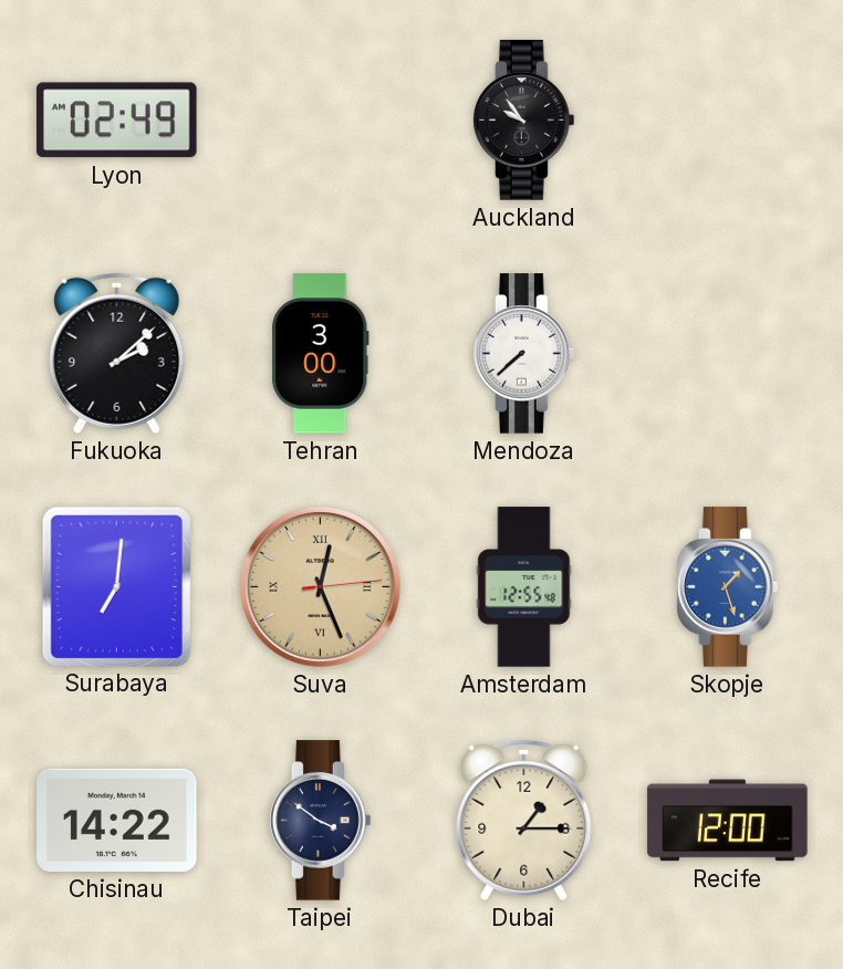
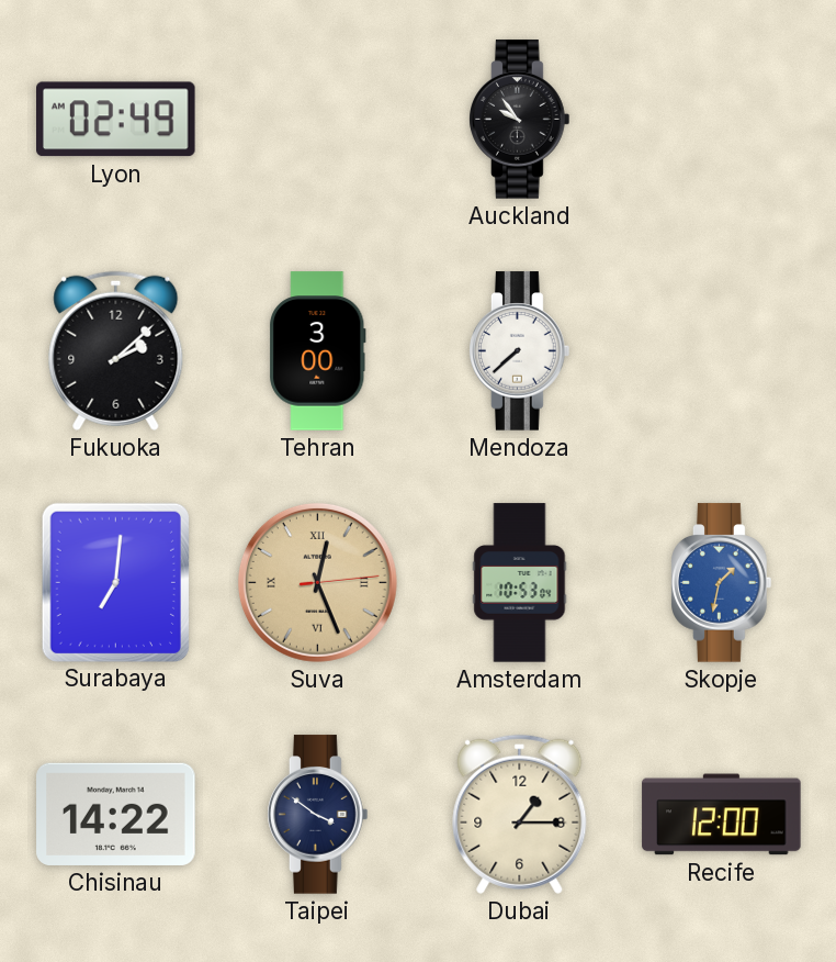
Amsterdam: 12:55 -> 10:53
Skopje: 1:27 -> 1:32
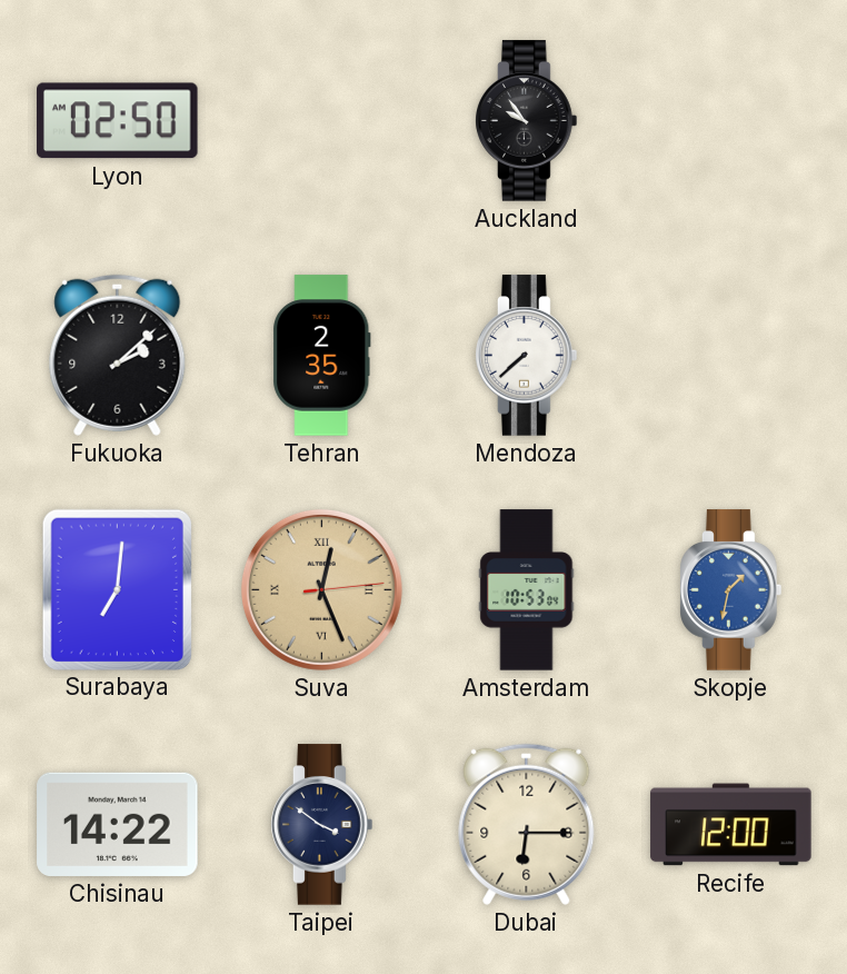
Lyon: 02:49 -> 02:50
Tehran: 3:00 -> 2:35
Dubai: 1:15 -> 6:15
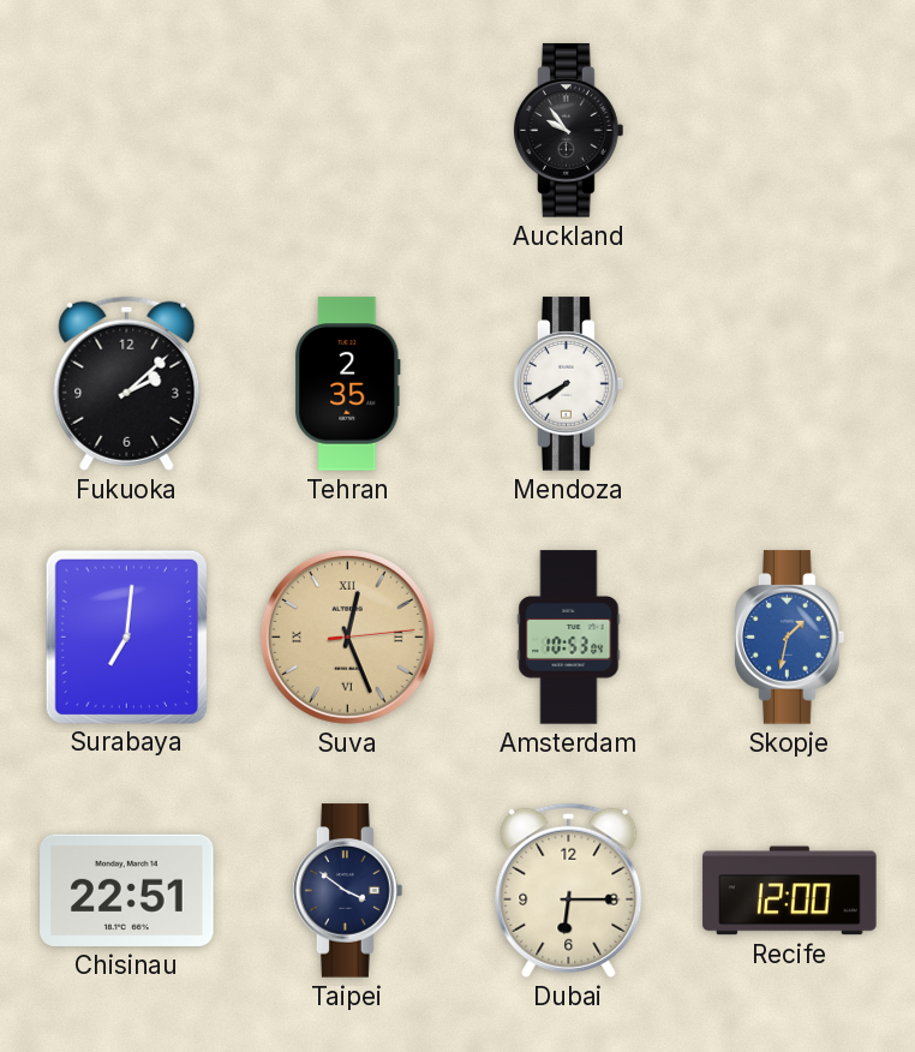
Lyon: 02:50 -> none
Mendoza: 7:38 -> 7:40
Chisinau: 14:22 -> 22:51
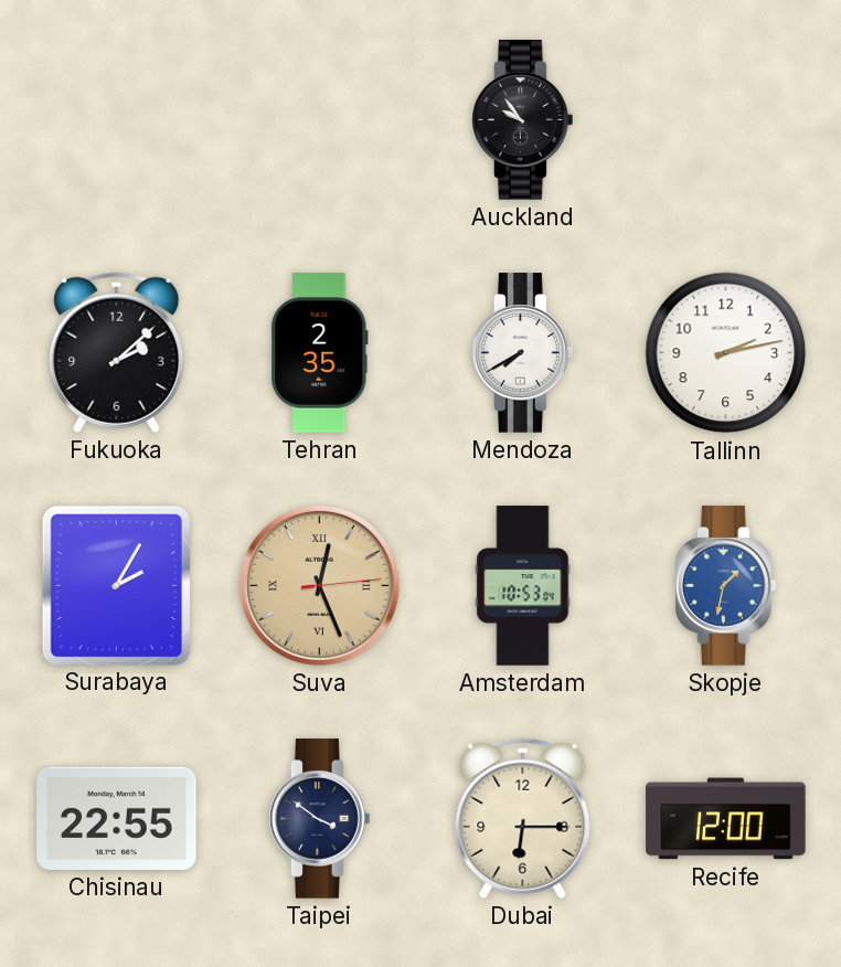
Tallinn: none -> 2:13
Surabaya: 7:01 -> 2:05
Chisinau: 22:51 -> 22:55
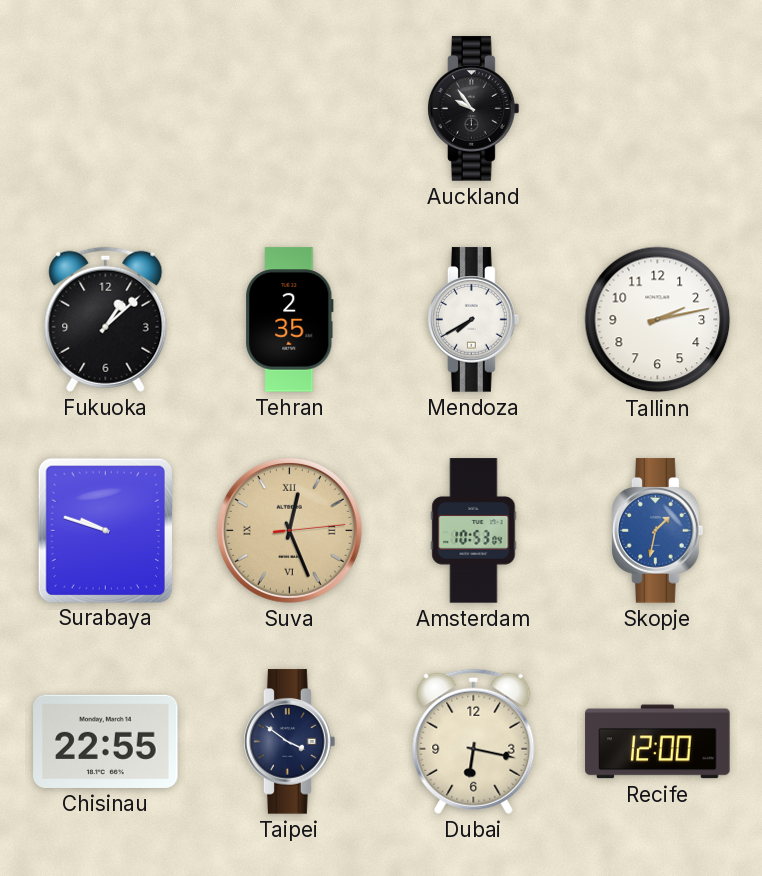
Fukuoka: 2:08 -> 1:08
Surabaya: 2:05 -> 9:48
Dubai: 6:15 -> 6:17
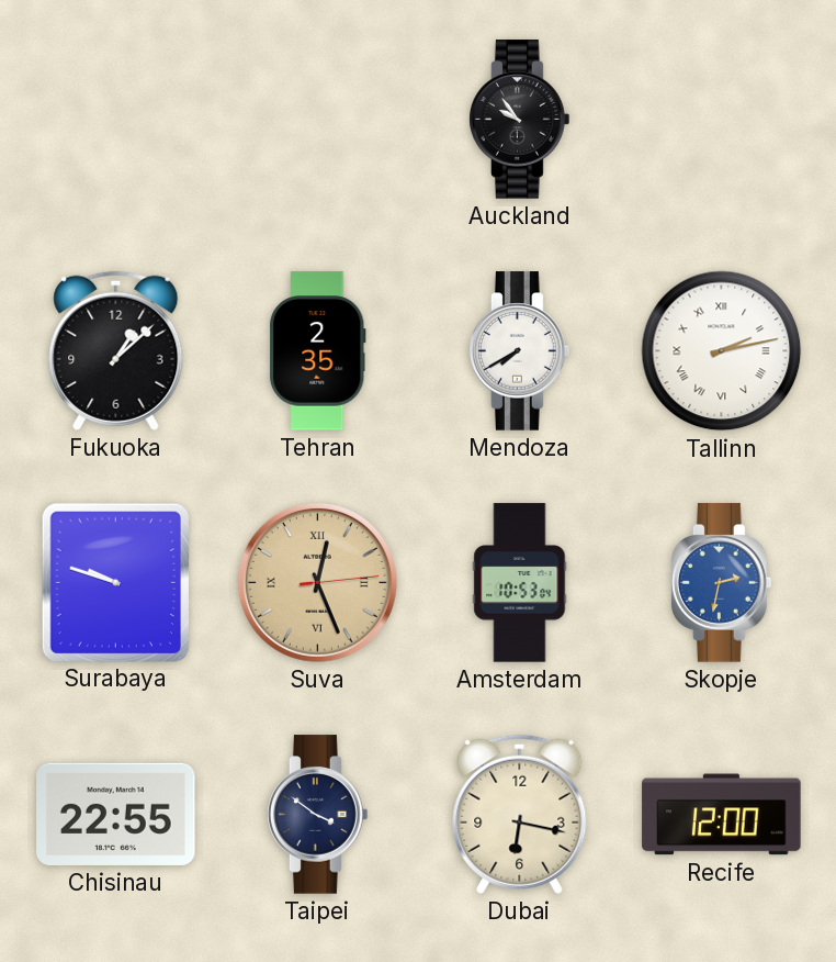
Tallinn numerals: Arabic -> Roman
Skopje: 1:32 -> 2:32
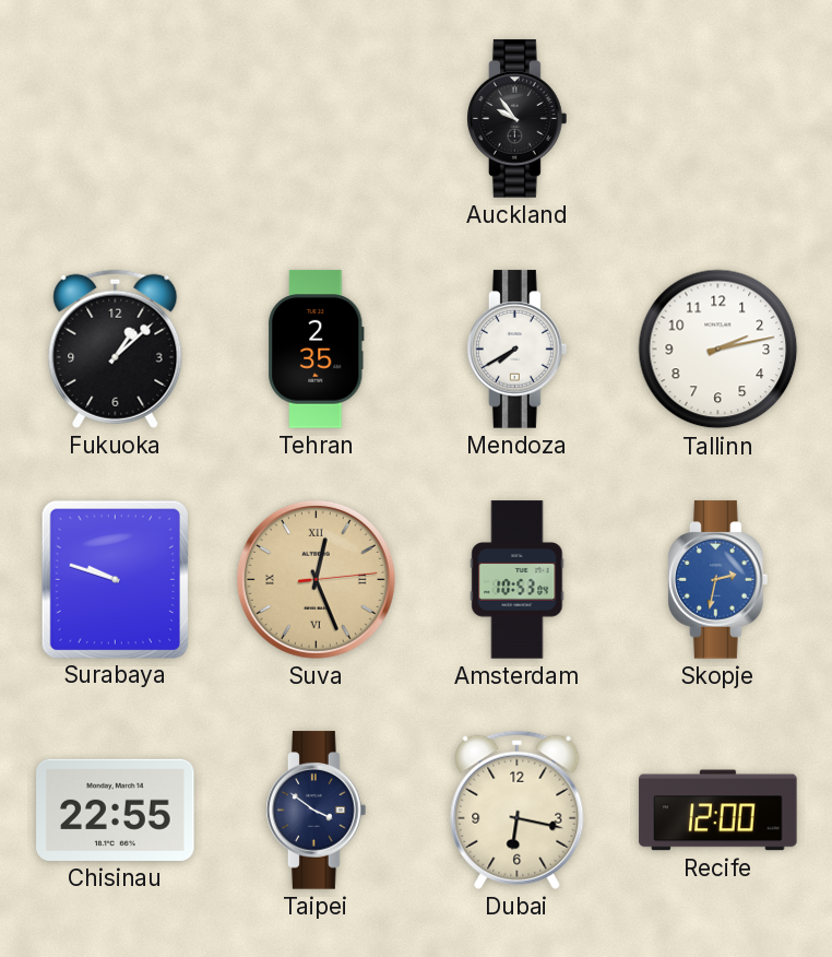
Tallinn numerals: Roman -> Arabic
